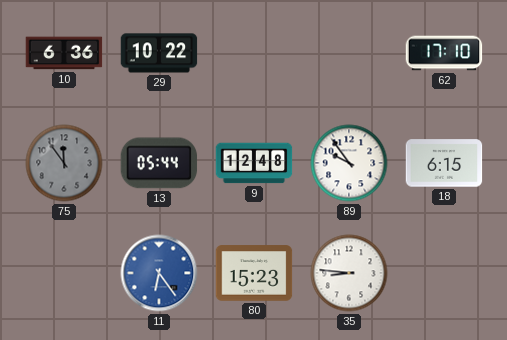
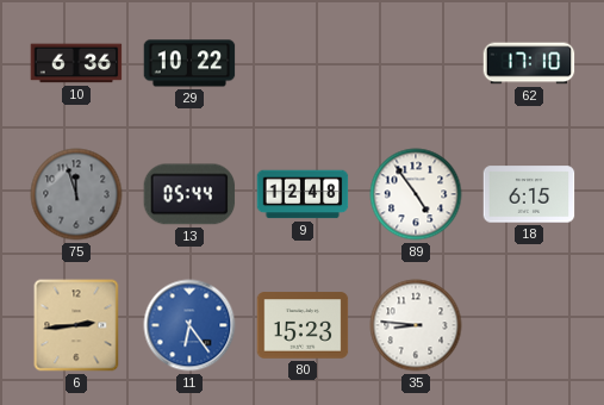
75: 11:54 -> 11:57
89: 9:54 -> 4:54
6: none -> 2:44
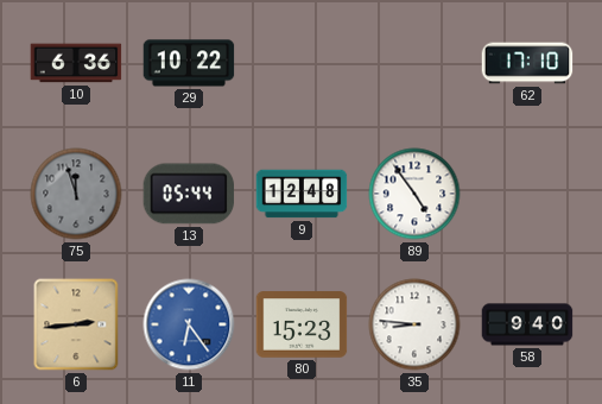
18: 6:15 -> none
58: none -> 9:40
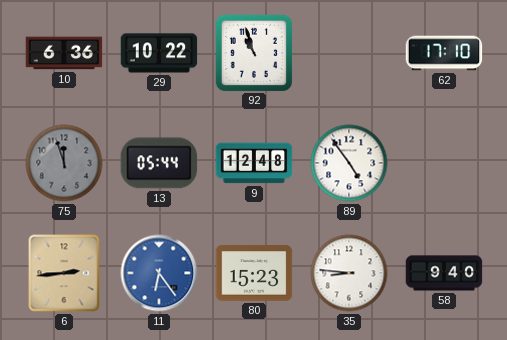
92: none -> 10:57
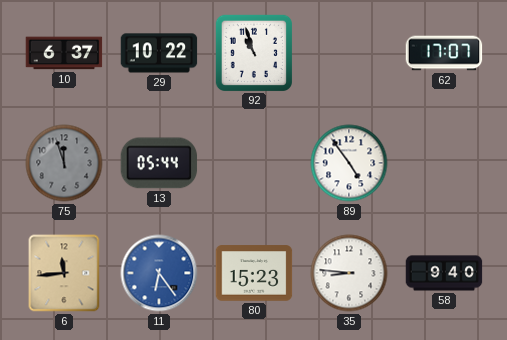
10: 6:36 -> 6:37
62: 17:10 -> 17:07
9: 12:48 -> none
6: 2:44 -> 11:44
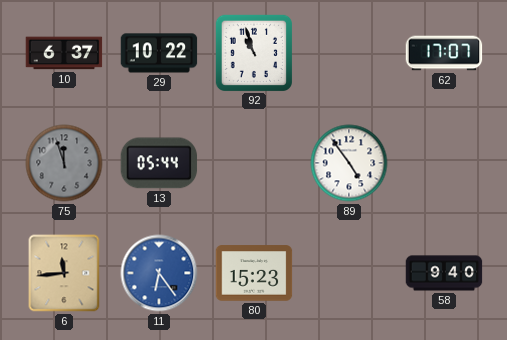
35: 8:46 -> none
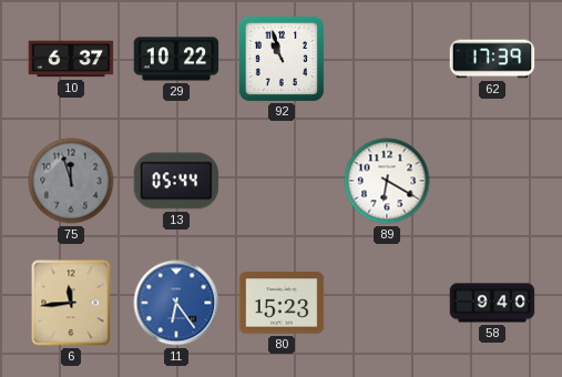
62: 17:07 -> 17:39
89: 4:54 -> 6:20
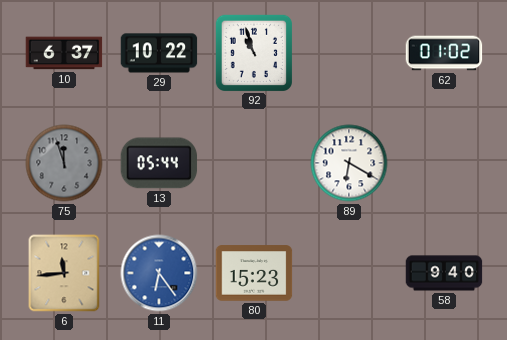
62: 17:39 -> 01:02
